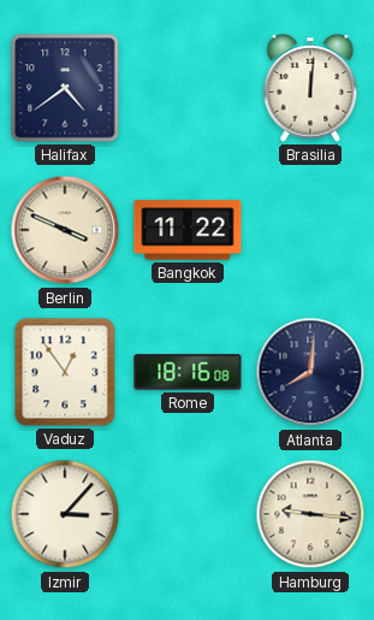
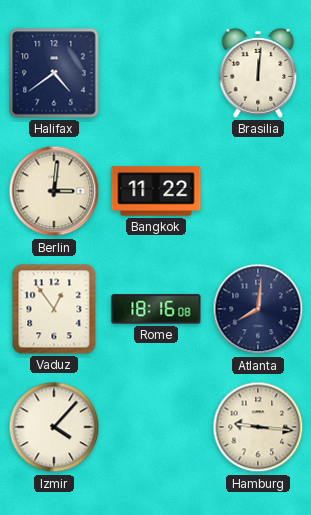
Berlin: 3:49 -> 3:01
Izmir: 3:07 -> 4:07
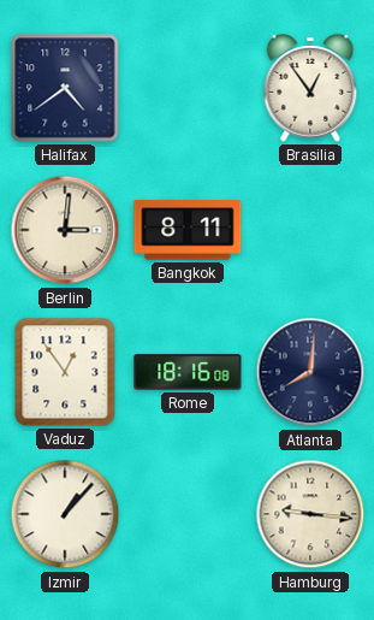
Brasilia: 12:01 -> 12:54
Bangkok: 11:22 -> 8:11
Izmir: 4:07 -> 1:07
